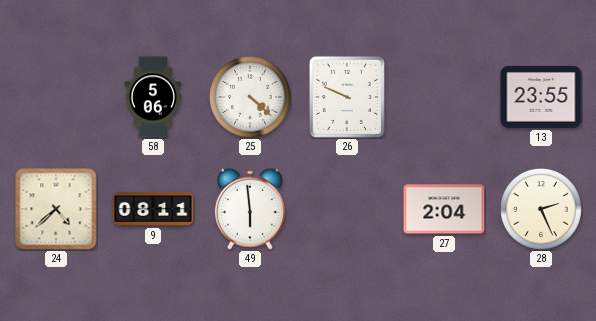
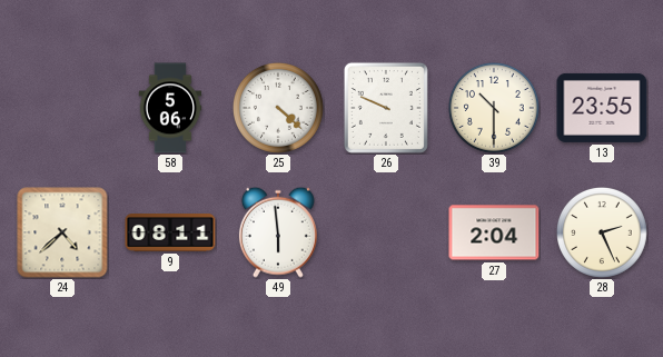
39: none -> 10:30
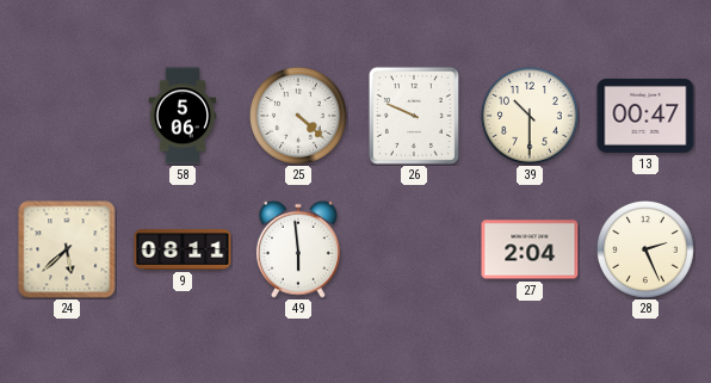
13: 23:55 -> 00:47
24: 4:38 -> 5:38
